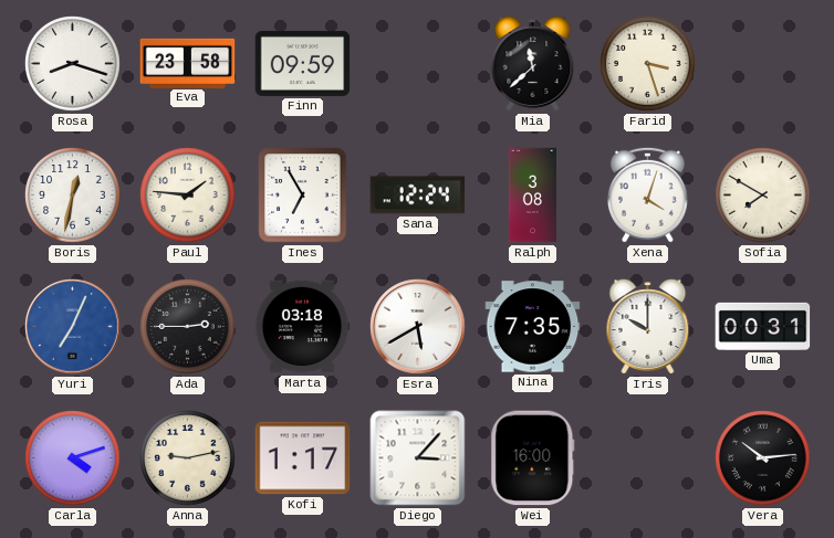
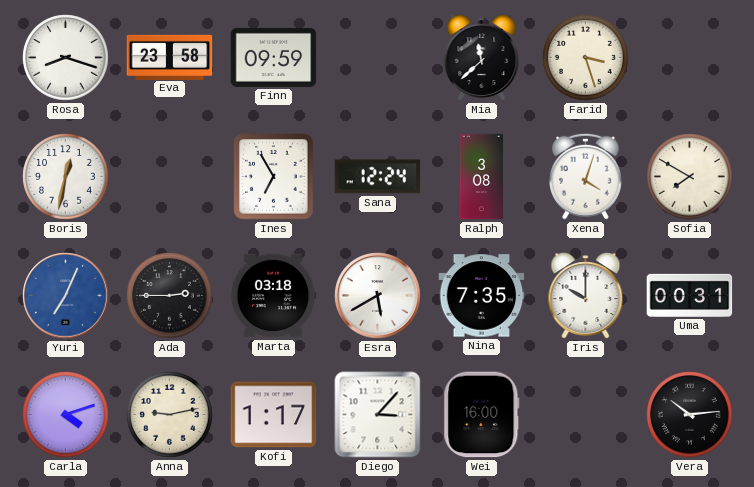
Paul: 1:46 -> none
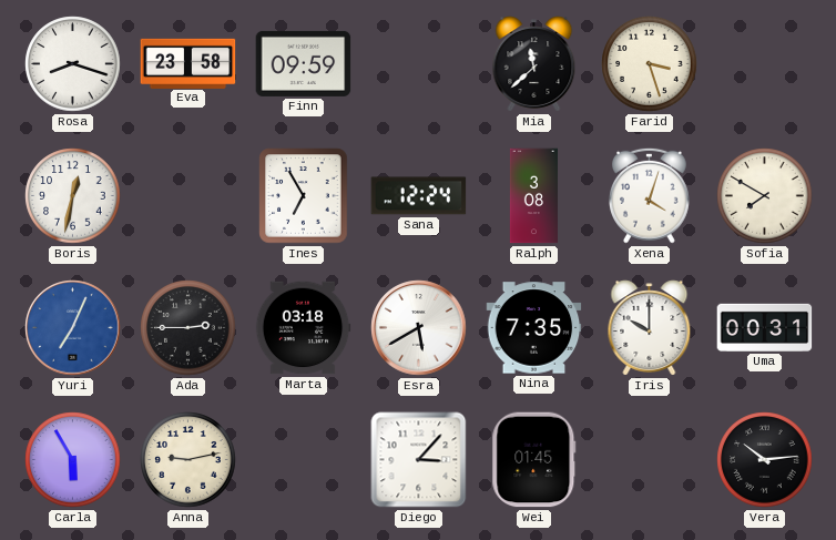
Carla: 4:12 -> 5:55
Kofi: 1:17 -> none
Wei: 16:00 -> 01:45
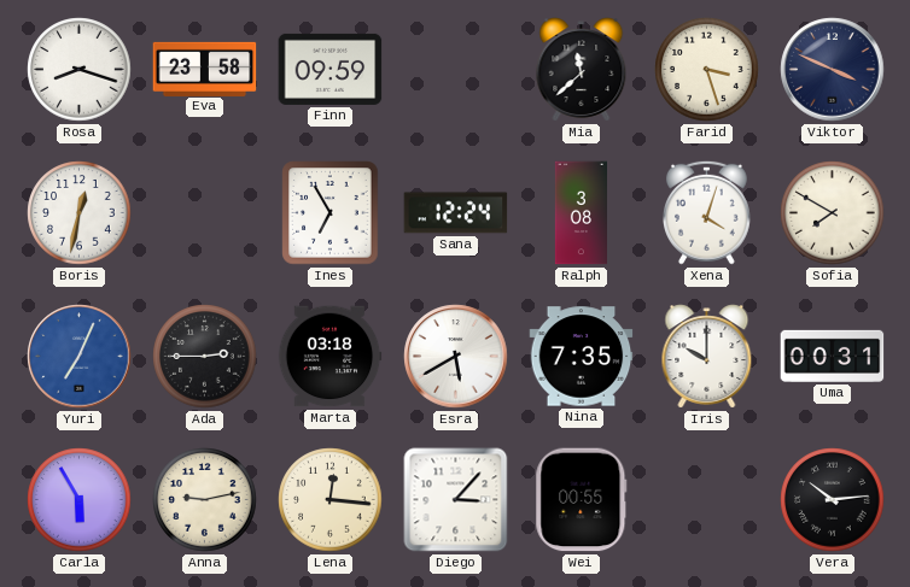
Viktor: none -> 3:49
Lena: none -> 12:16
Wei: 01:45 -> 00:55
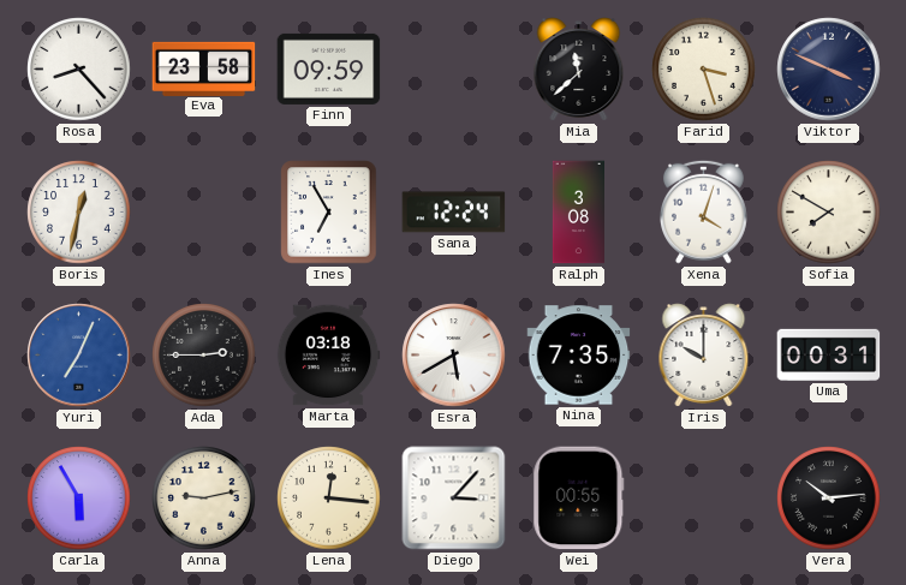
Rosa: 8:18 -> 8:23
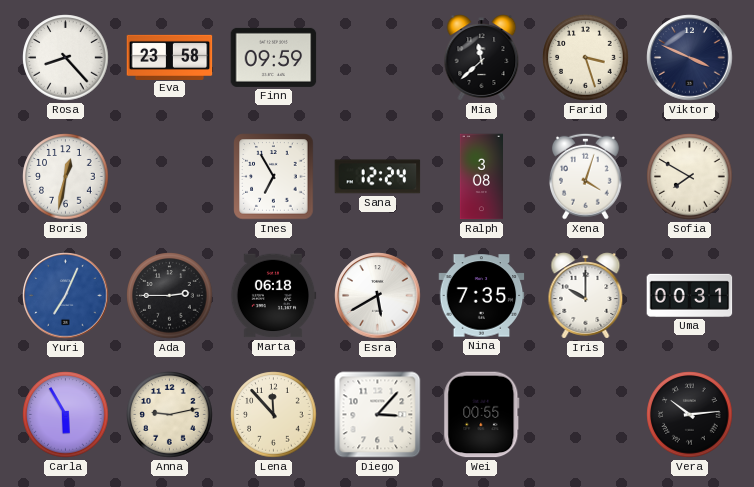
Marta: 03:18 -> 06:18
Lena: 12:16 -> 11:53
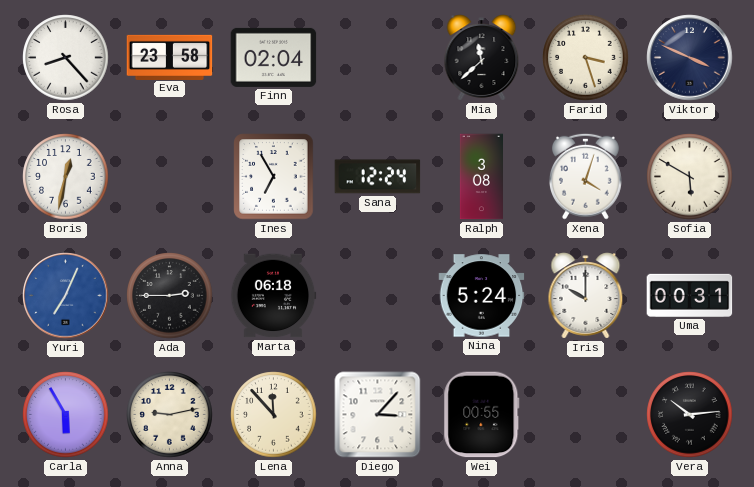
Finn: 09:59 -> 02:04
Sofia: 7:50 -> 5:50
Esra: 5:40 -> none
Nina: 7:35 -> 5:24
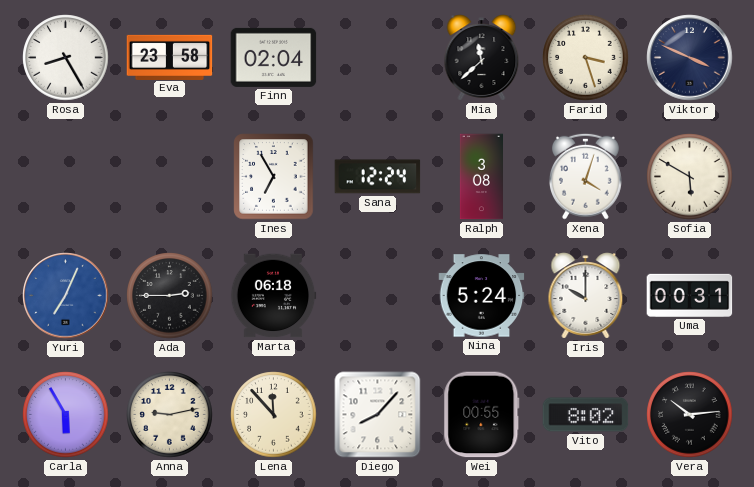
Rosa: 8:23 -> 8:25
Boris: 12:32 -> none
Diego: 3:07 -> 8:07
Vito: none -> 8:02
